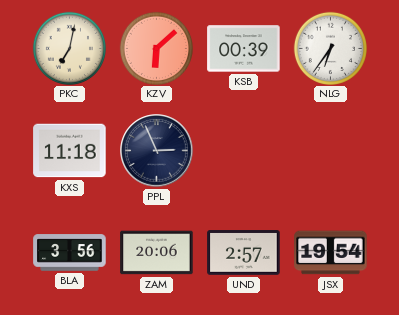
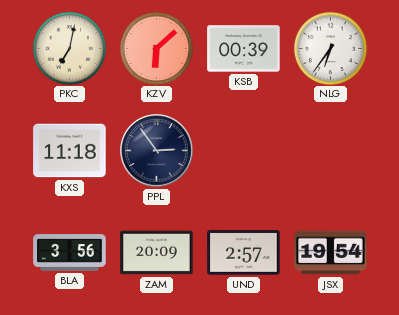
PPL: 2:56 -> 2:54
ZAM: 20:06 -> 20:09
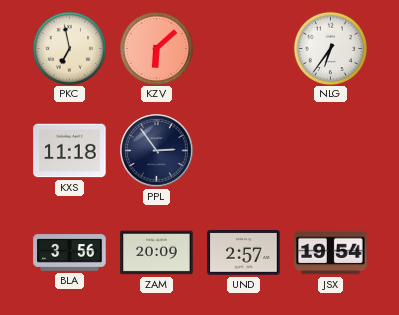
PKC: 7:02 -> 6:58
KSB: 00:39 -> none
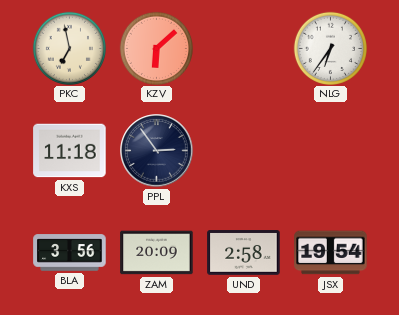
UND: 2:57 -> 2:58
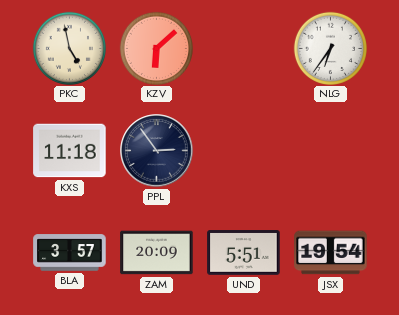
PKC: 6:58 -> 4:58
BLA: 3:56 -> 3:57
UND: 2:58 -> 5:51
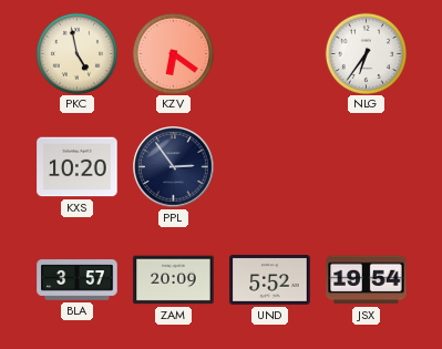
KZV: 6:08 -> 6:21
KXS: 11:18 -> 10:20
UND: 5:51 -> 5:52
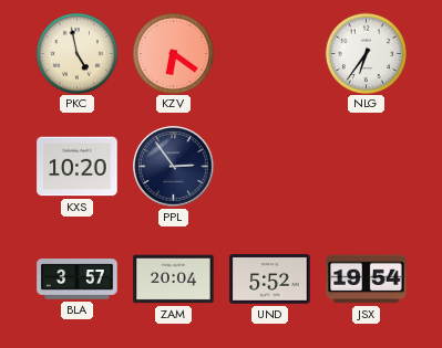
ZAM: 20:09 -> 20:04
